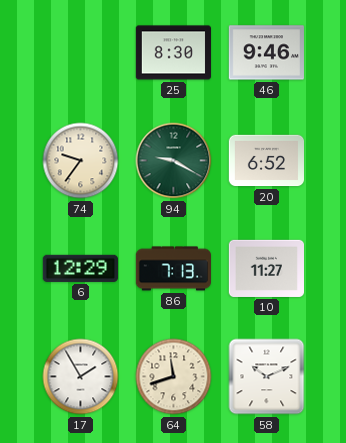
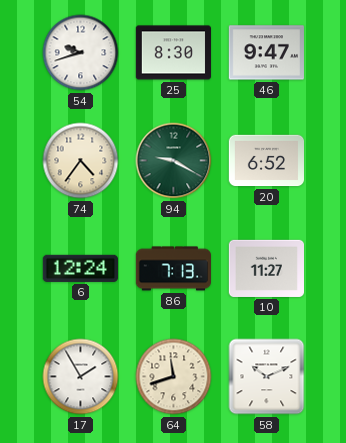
54: none -> 9:42
46: 9:46 -> 9:47
74: 9:36 -> 4:36
6: 12:29 -> 12:24
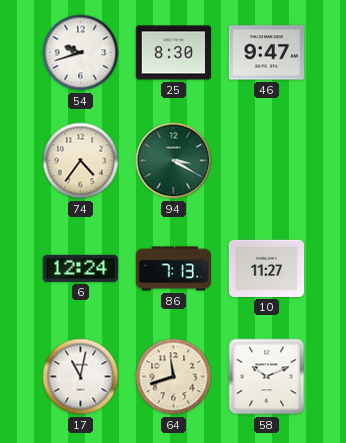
94: 9:20 -> 3:20
20: 6:52 -> none
17: 1:55 -> 11:02
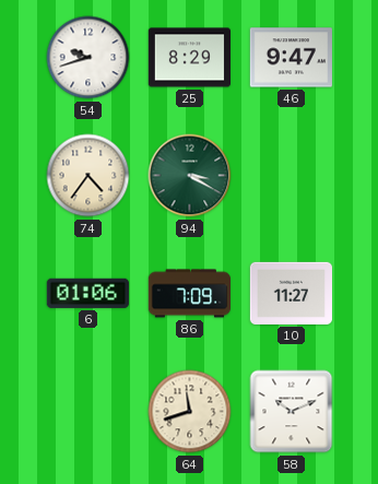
25: 8:30 -> 8:29
6: 12:24 -> 01:06
86: 7:13 -> 7:09
17: 11:02 -> none
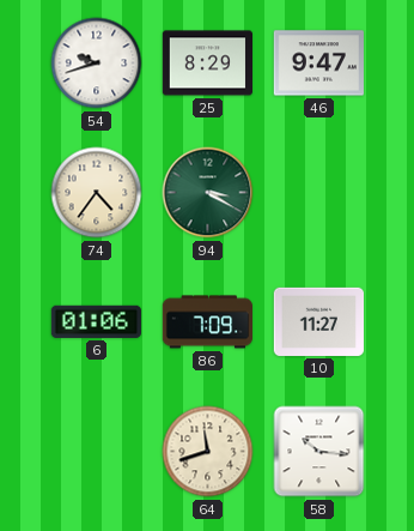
58: 10:11 -> 10:16
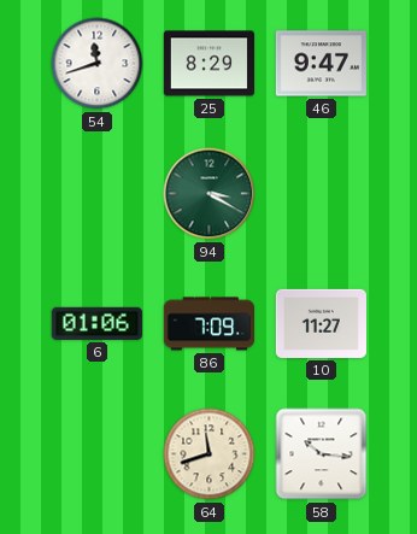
54: 9:42 -> 11:42
74: 4:36 -> none
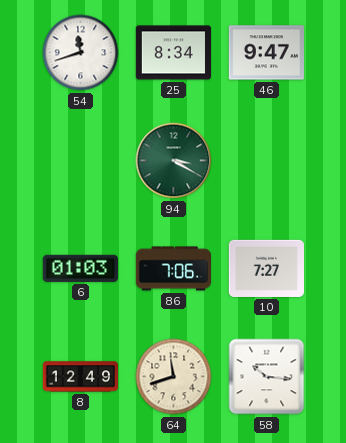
25: 8:29 -> 8:34
6: 01:06 -> 01:03
86: 7:09 -> 7:06
10: 11:27 -> 7:27
8: none -> 12:49
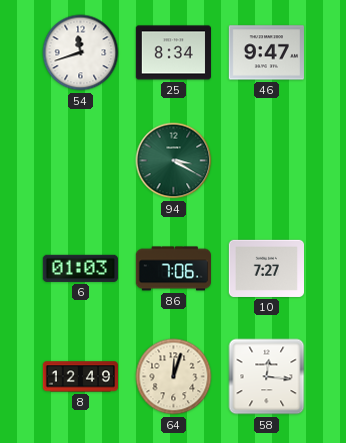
64: 11:42 -> 12:03
58: 10:16 -> 12:16
